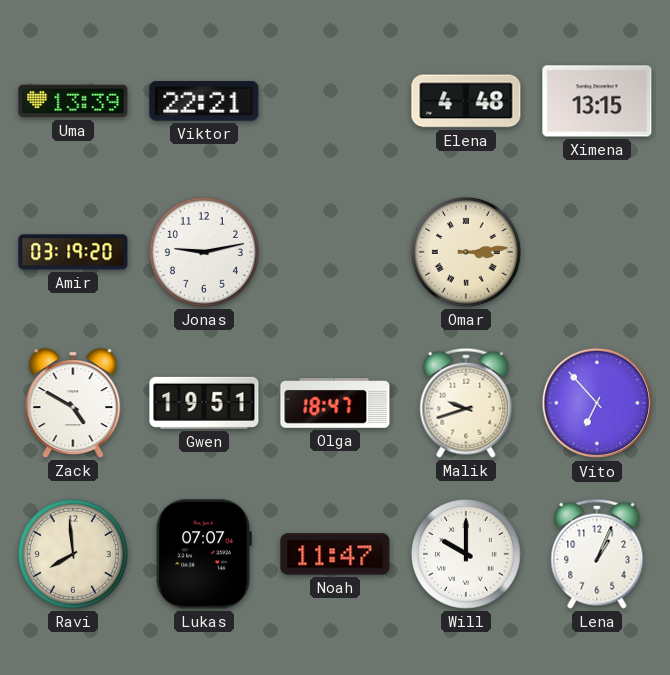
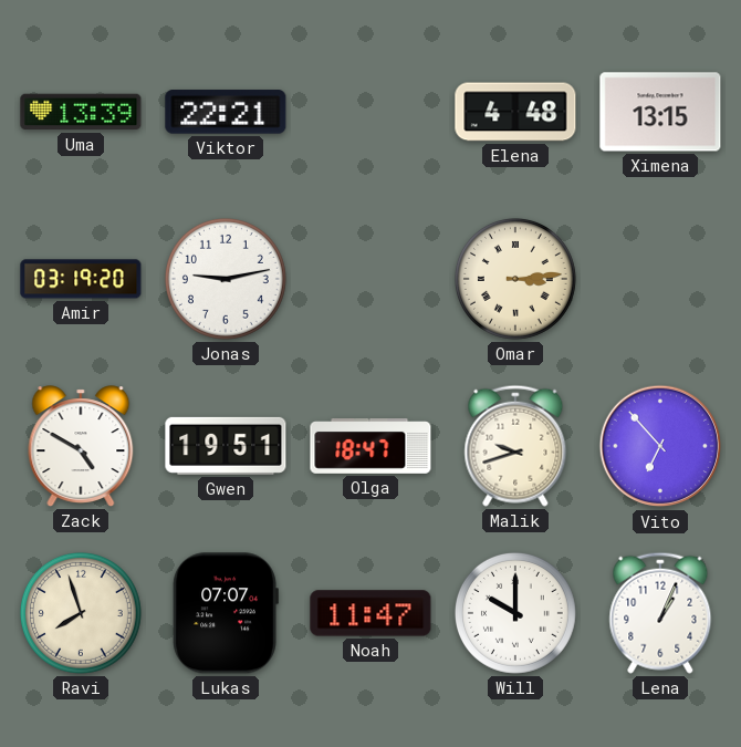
Ravi: 7:59 -> 7:57
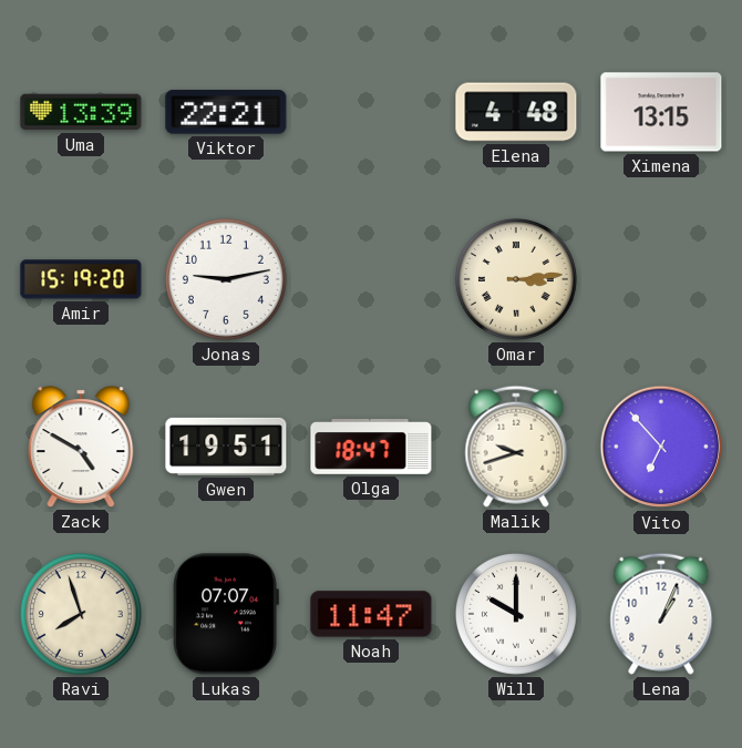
Amir: 03:19 -> 15:19
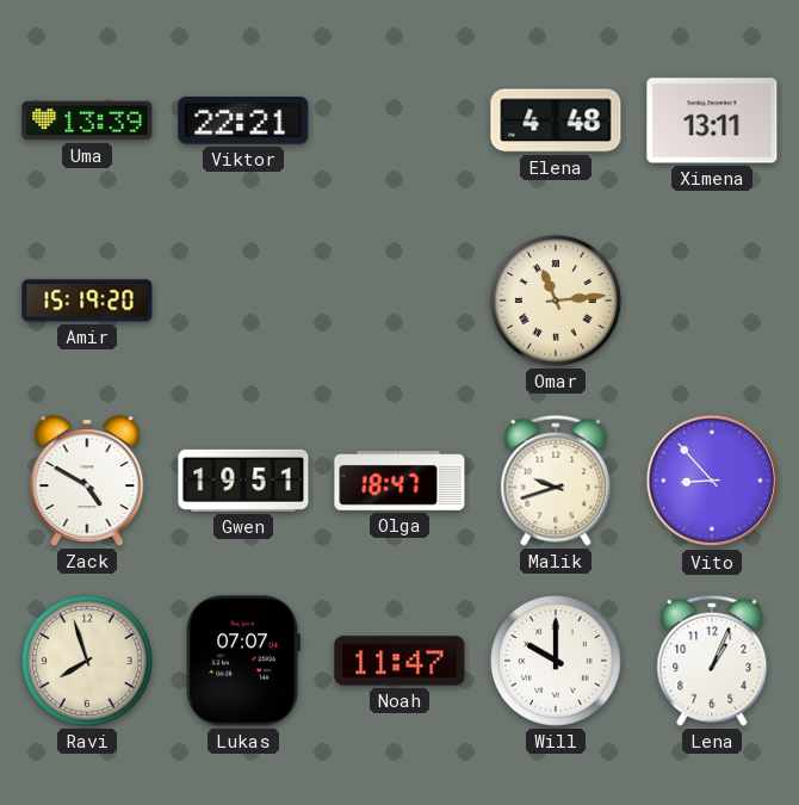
Ximena: 13:15 -> 13:11
Jonas: 9:13 -> none
Omar: 3:14 -> 11:14
Vito: 6:53 -> 8:53
